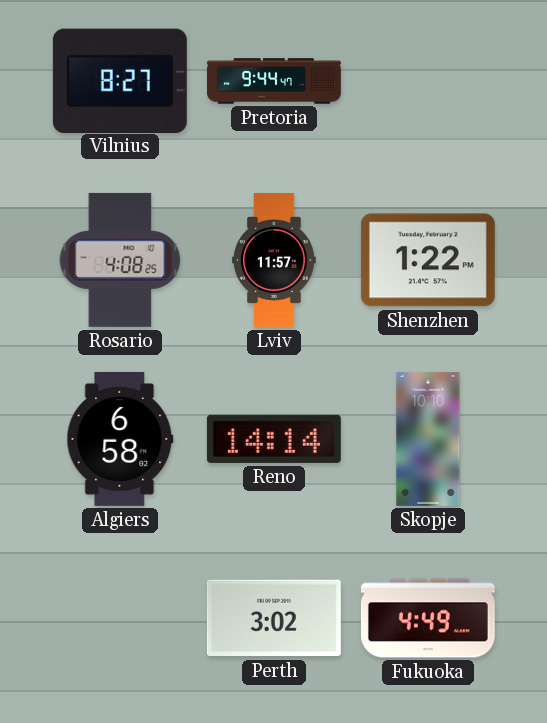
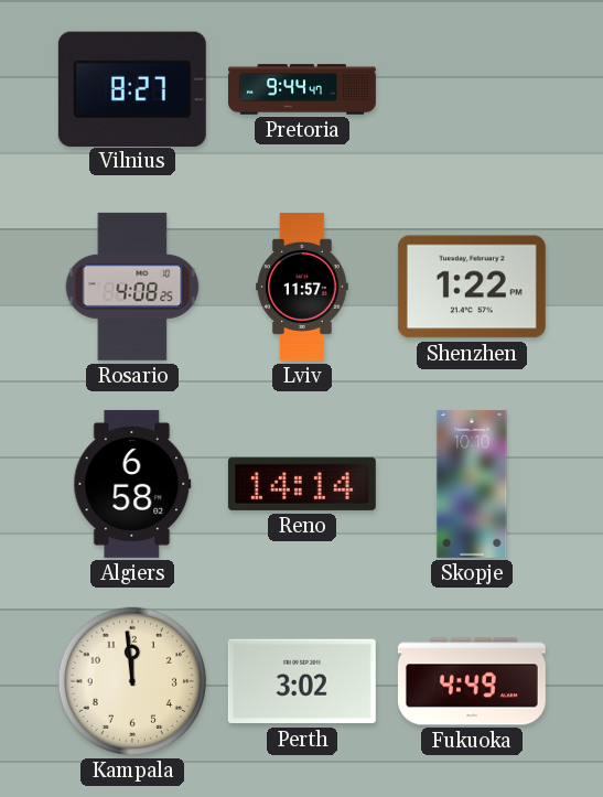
Kampala: none -> 11:59
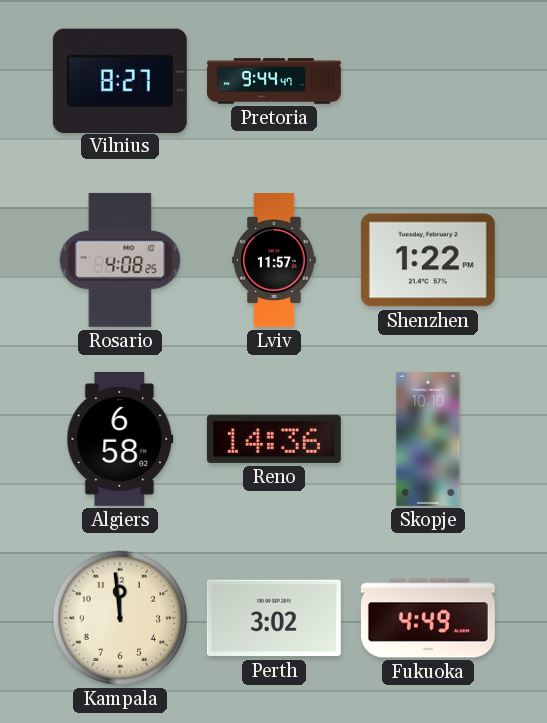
Reno: 14:14 -> 14:36
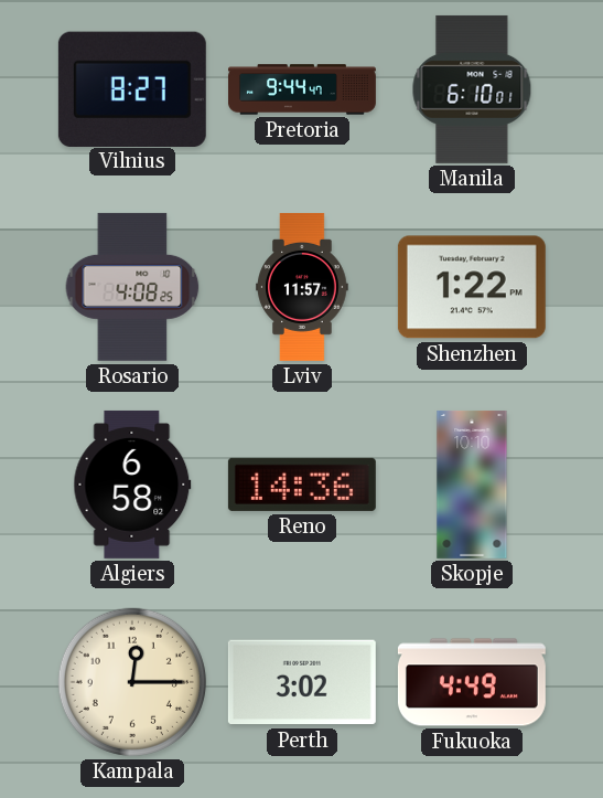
Manila: none -> 6:10
Kampala: 11:59 -> 12:15
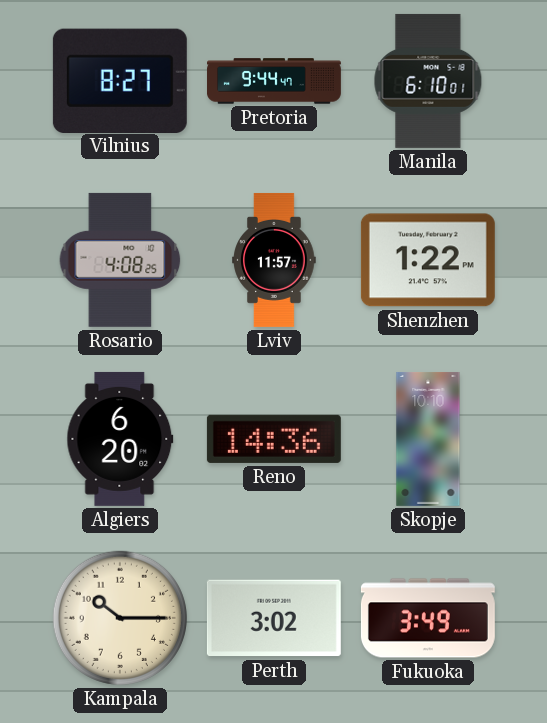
Algiers: 6:58 -> 6:20
Kampala: 12:15 -> 10:15
Fukuoka: 4:49 -> 3:49
